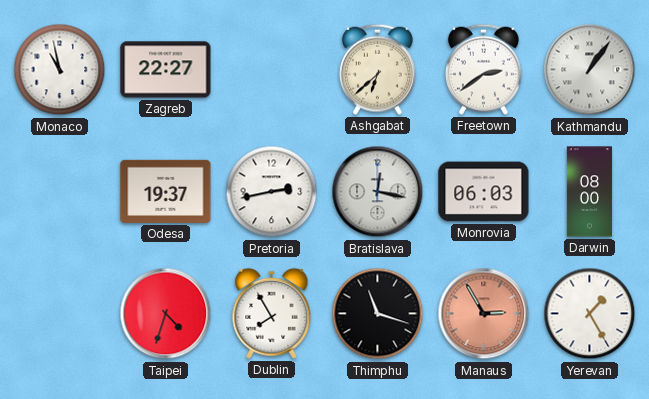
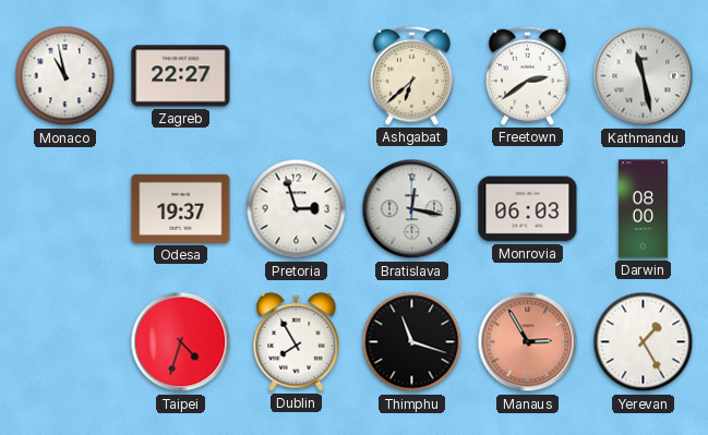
Kathmandu: 1:06 -> 11:28
Pretoria: 2:43 -> 2:57
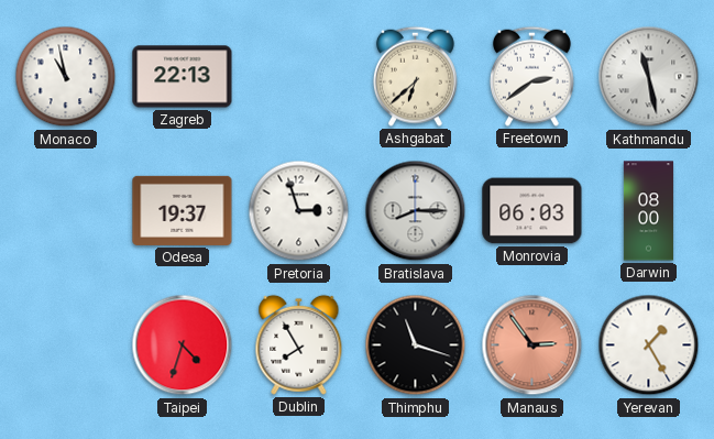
Zagreb: 22:27 -> 22:13
Bratislava: 12:17 -> 8:15
Manaus: 2:55 -> 2:54
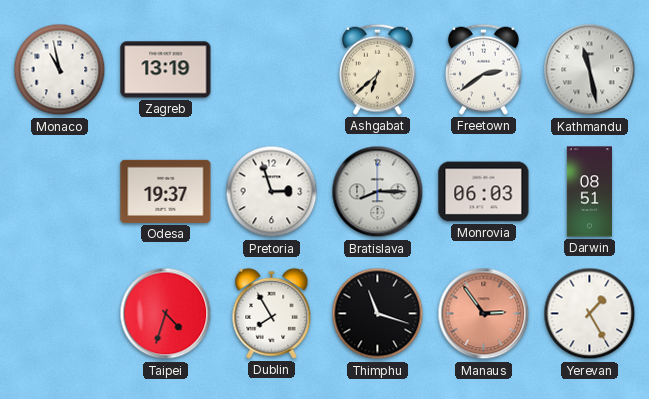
Zagreb: 22:13 -> 13:19
Darwin: 08:00 -> 08:51
